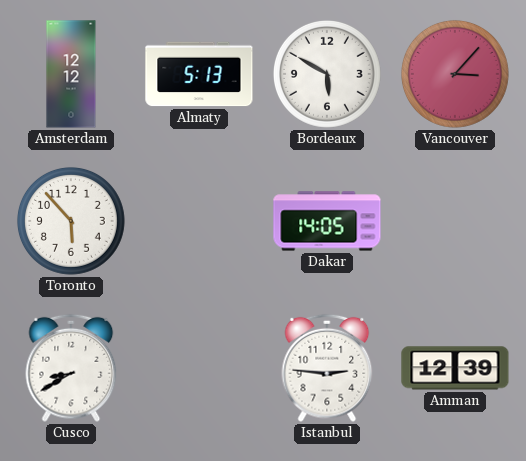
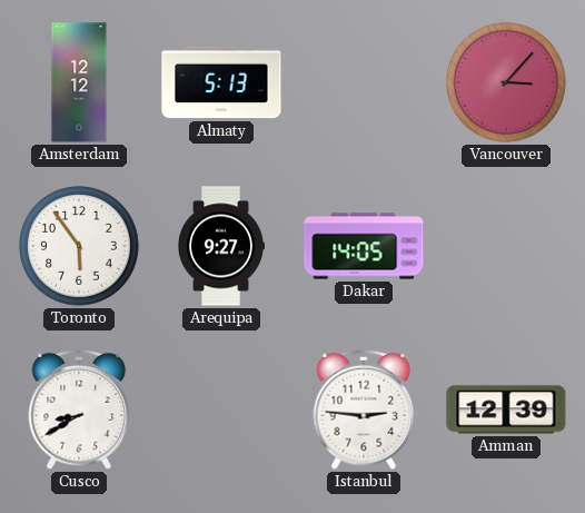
Bordeaux: 5:50 -> none
Toronto: 5:53 -> 5:54
Arequipa: none -> 9:27
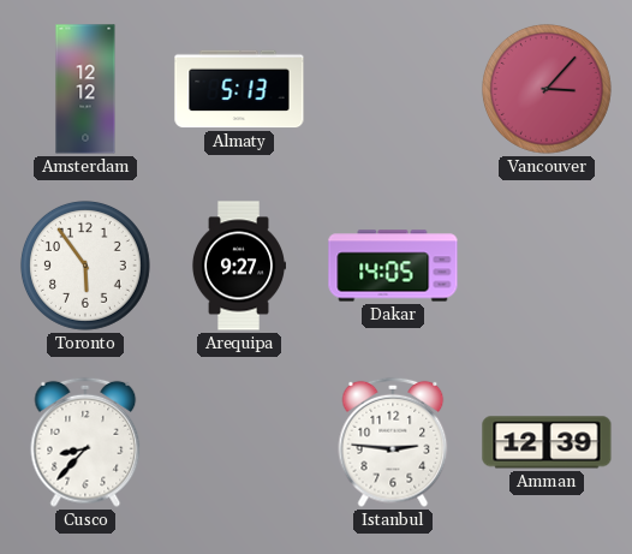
Cusco: 8:40 -> 8:37
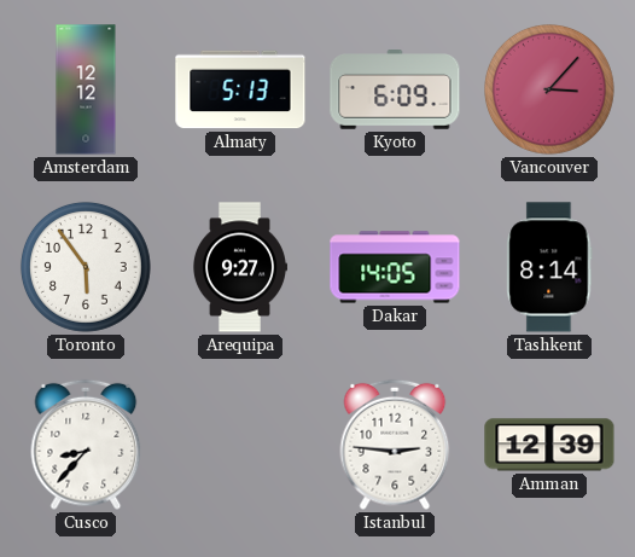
Kyoto: none -> 6:09
Tashkent: none -> 8:14
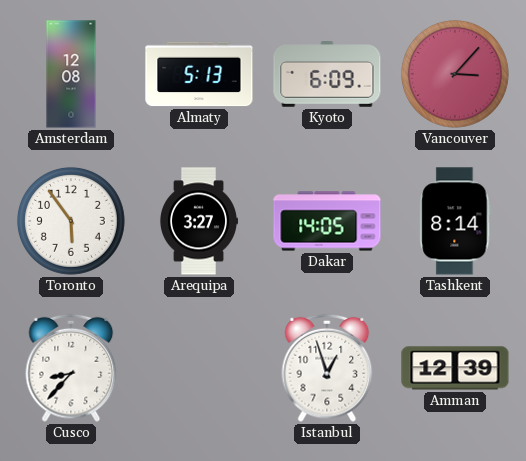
Amsterdam: 12:12 -> 12:08
Arequipa: 9:27 -> 3:27
Istanbul: 2:46 -> 12:57
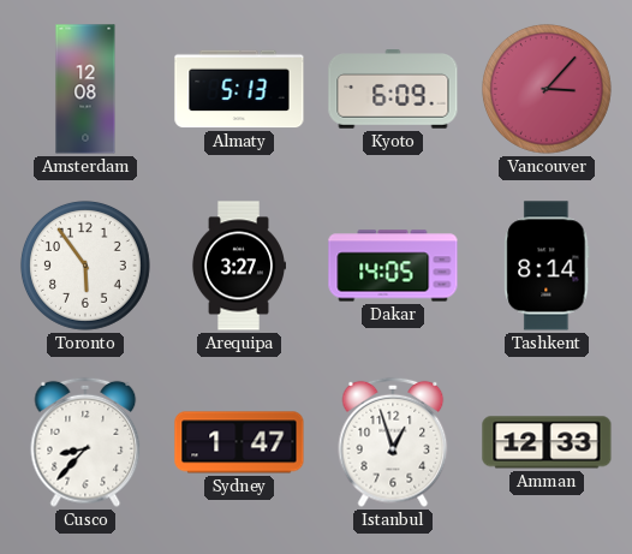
Sydney: none -> 1:47
Amman: 12:39 -> 12:33
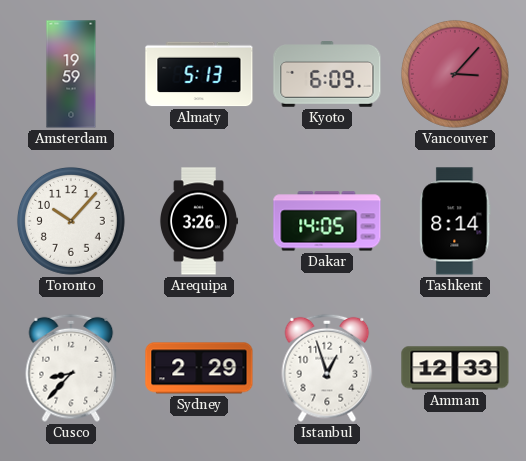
Amsterdam: 12:08 -> 19:59
Toronto: 5:54 -> 10:07
Arequipa: 3:27 -> 3:26
Sydney: 1:47 -> 2:29
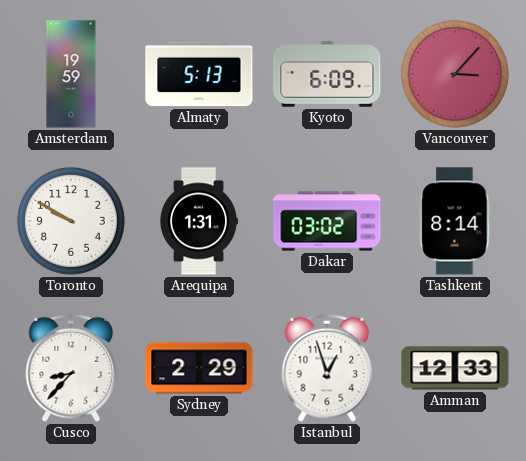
Toronto: 10:07 -> 9:50
Arequipa: 3:26 -> 1:31
Dakar: 14:05 -> 03:02
